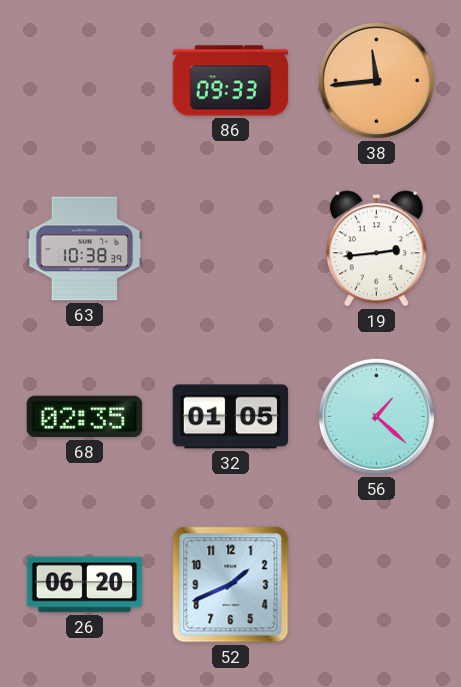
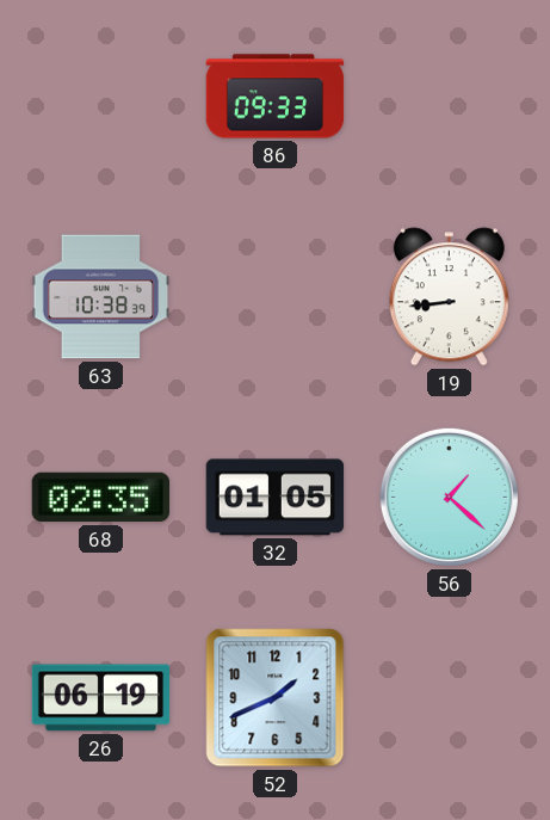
38: 11:44 -> none
19: 2:44 -> 8:44
26: 06:20 -> 06:19
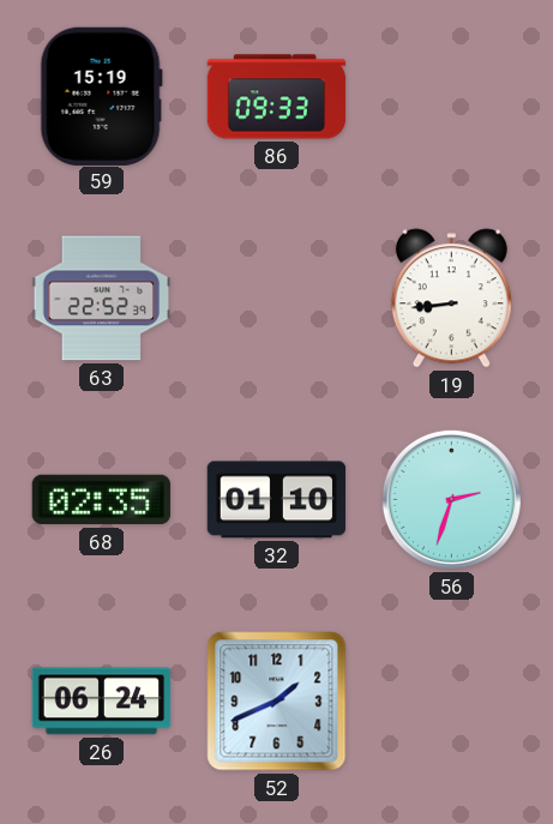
59: none -> 15:19
63: 10:38 -> 22:52
32: 01:05 -> 01:10
56: 1:22 -> 2:33
26: 06:19 -> 06:24
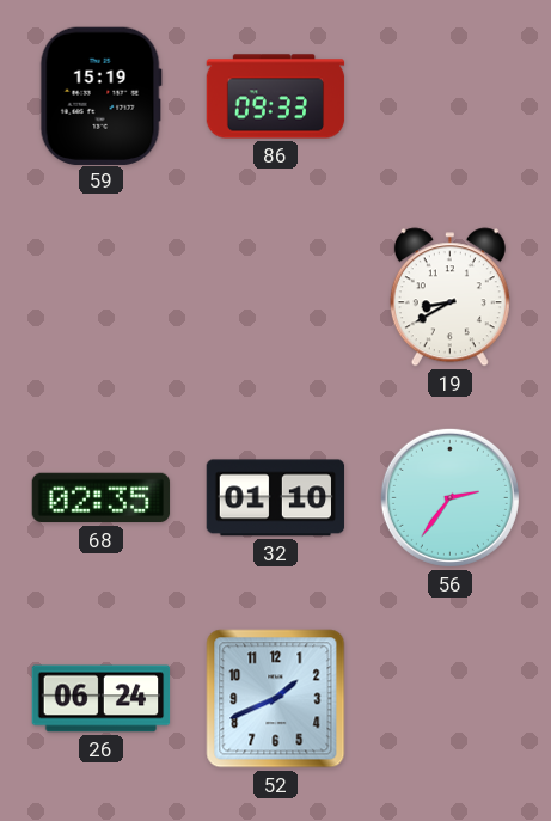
63: 22:52 -> none
19: 8:44 -> 8:40
56: 2:33 -> 2:36
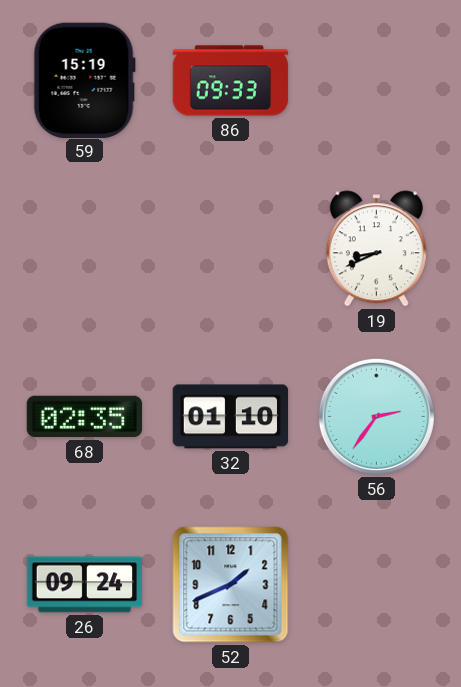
19: 8:40 -> 8:41
26: 06:24 -> 09:24
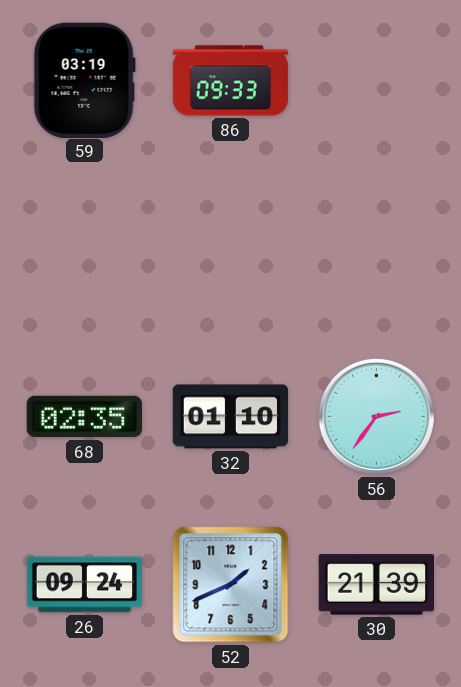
59: 15:19 -> 03:19
19: 8:41 -> none
30: none -> 21:39
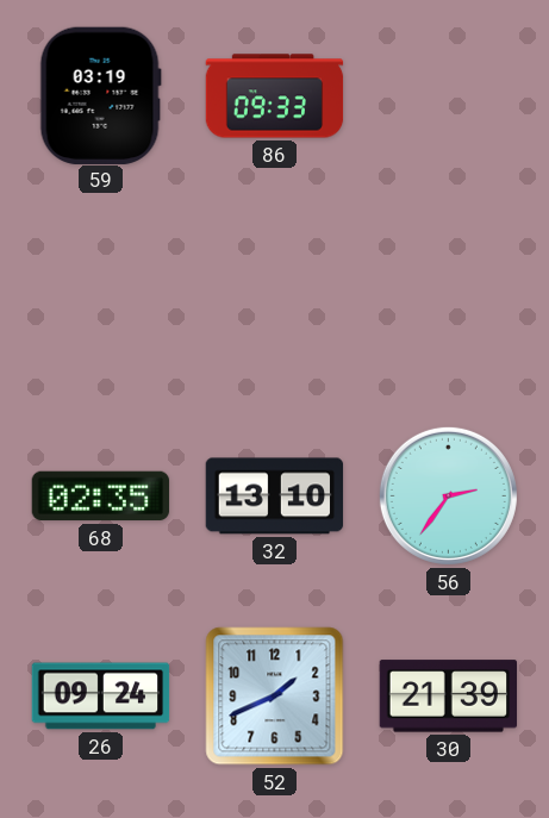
32: 01:10 -> 13:10
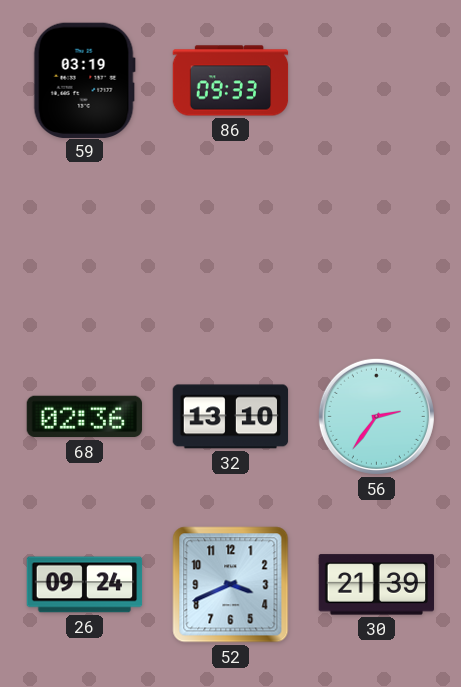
68: 02:35 -> 02:36
52: 1:41 -> 3:41
